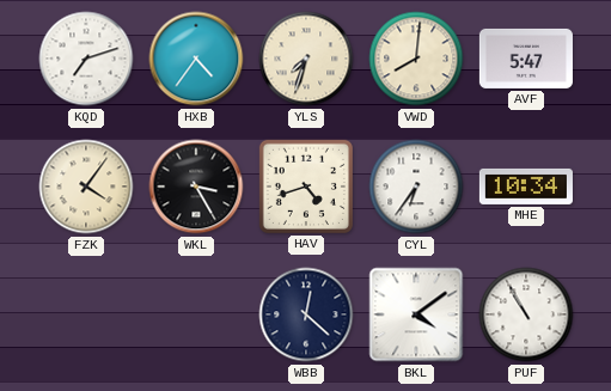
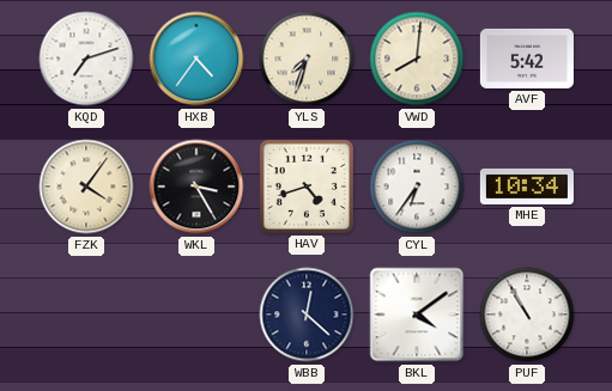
AVF: 5:47 -> 5:42
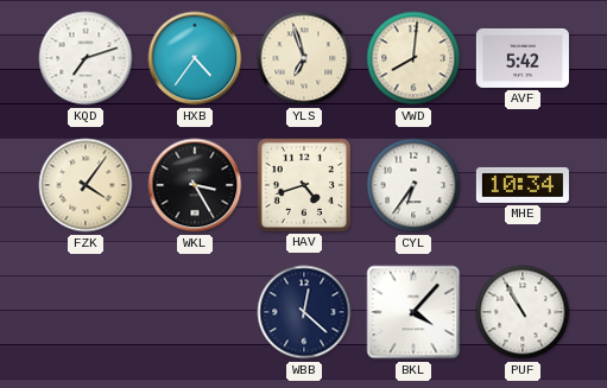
YLS: 7:33 -> 6:57
BKL: 4:09 -> 4:07
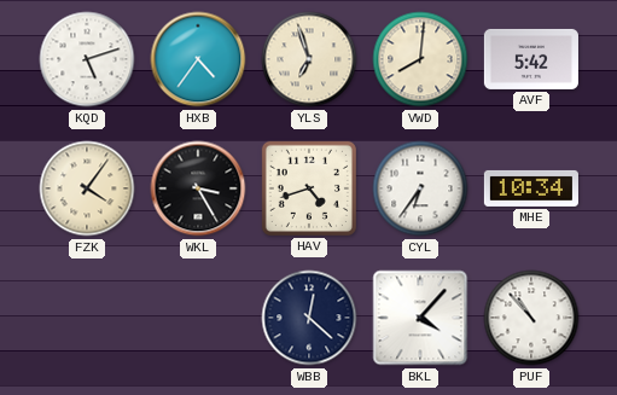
KQD: 7:12 -> 5:12
PUF: 10:55 -> 10:53
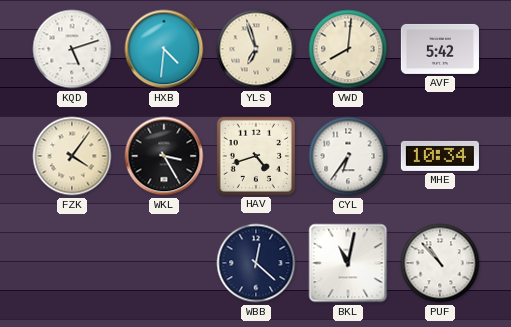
HXB: 4:36 -> 4:31
BKL: 4:07 -> 11:02
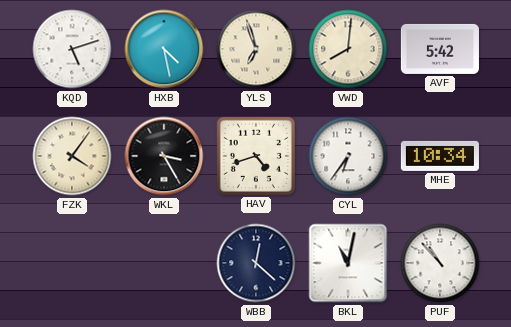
HXB: 4:31 -> 4:28
